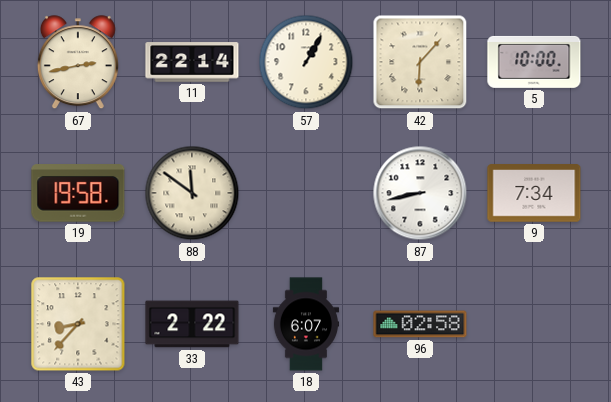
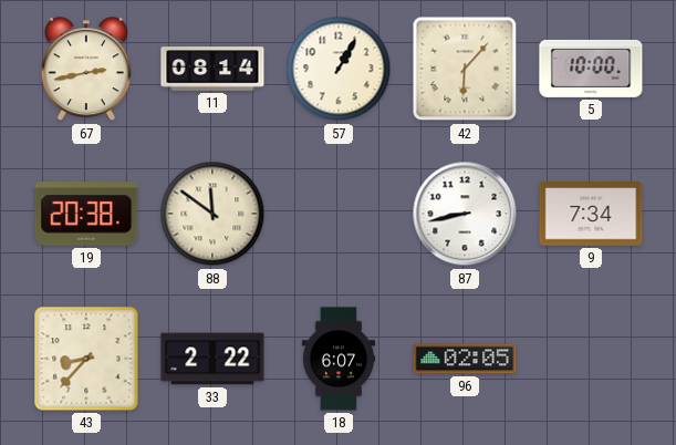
11: 22:14 -> 08:14
19: 19:58 -> 20:38
96: 02:58 -> 02:05
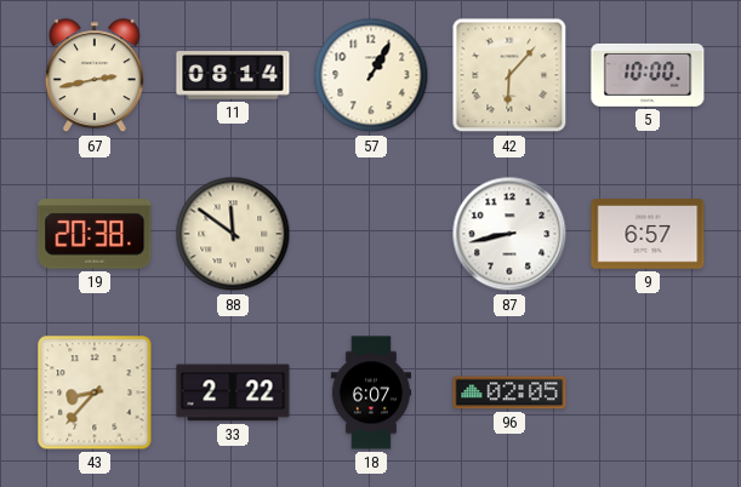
9: 7:34 -> 6:57
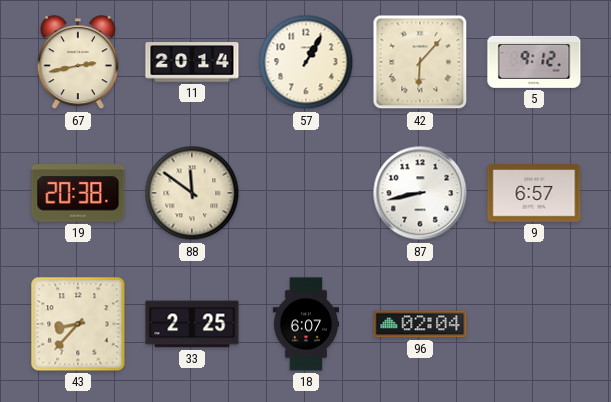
11: 08:14 -> 20:14
5: 10:00 -> 9:12
33: 2:22 -> 2:25
96: 02:05 -> 02:04
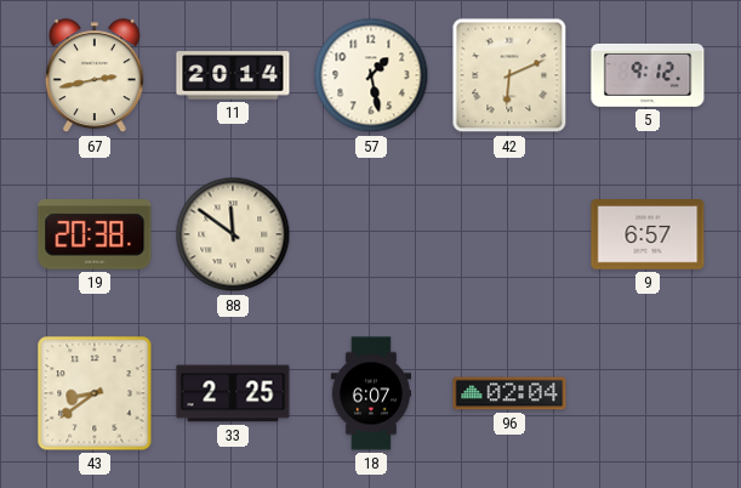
57: 1:05 -> 1:28
42: 6:07 -> 6:11
87: 8:43 -> none
43: 8:37 -> 8:39
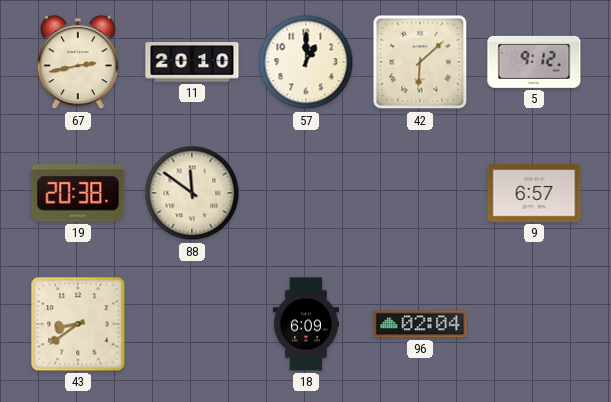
11: 20:14 -> 20:10
57: 1:28 -> 1:00
42: 6:11 -> 6:08
33: 2:25 -> none
18: 6:07 -> 6:09
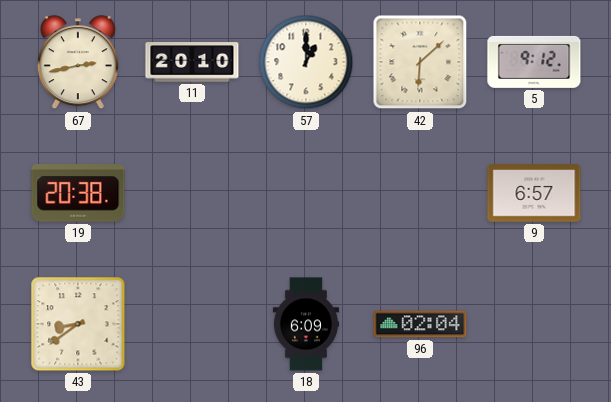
88: 11:51 -> none
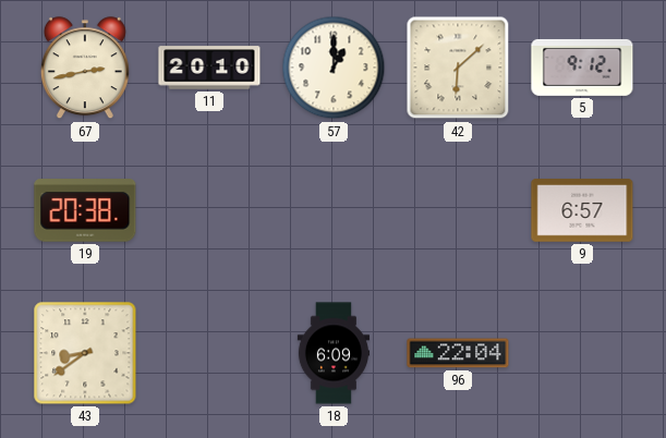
96: 02:04 -> 22:04
